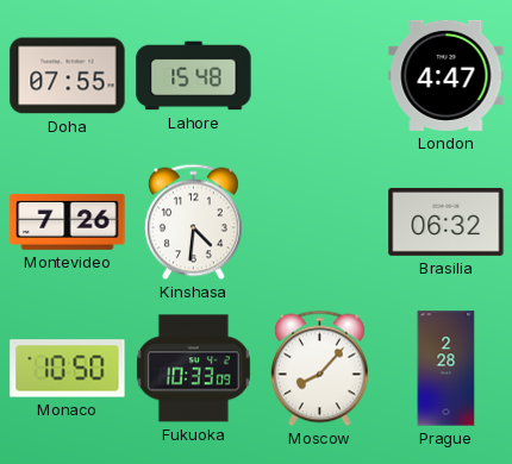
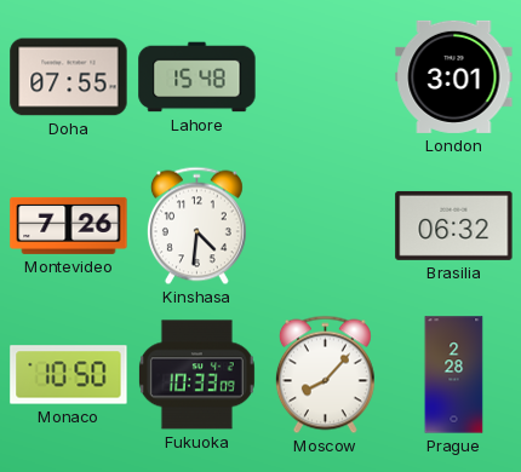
London: 4:47 -> 3:01
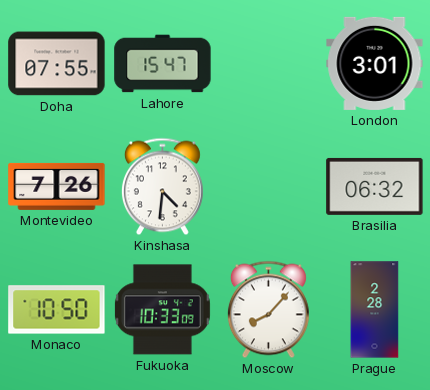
Lahore: 15:48 -> 15:47
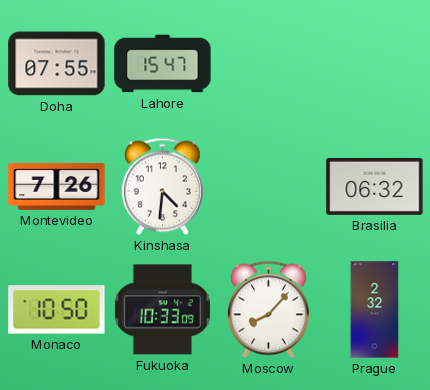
London: 3:01 -> none
Prague: 2:28 -> 2:32
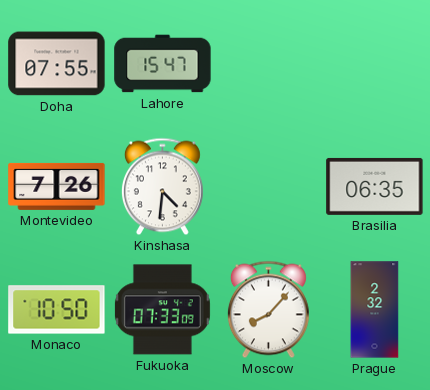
Brasilia: 06:32 -> 06:35
Fukuoka: 10:33 -> 07:33
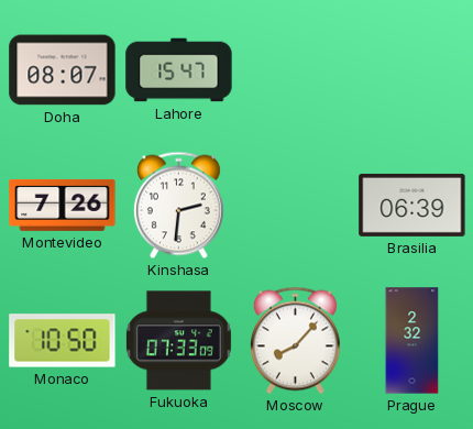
Doha: 07:55 -> 08:07
Kinshasa: 4:31 -> 2:31
Brasilia: 06:35 -> 06:39
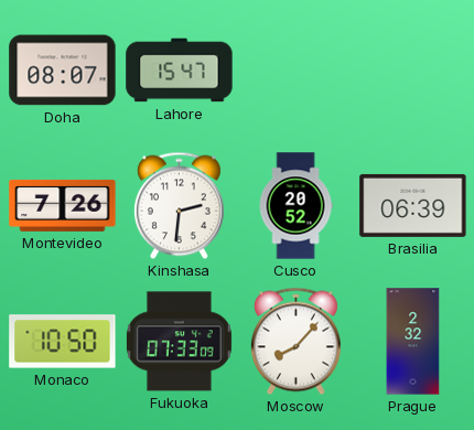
Cusco: none -> 20:52
